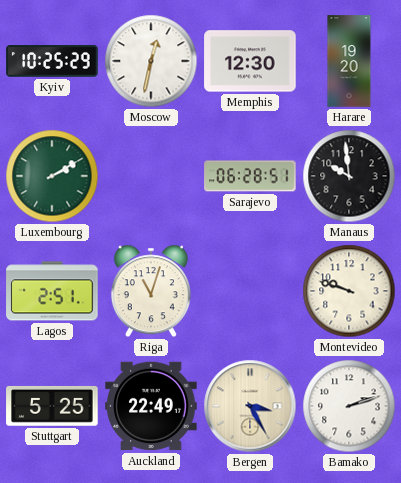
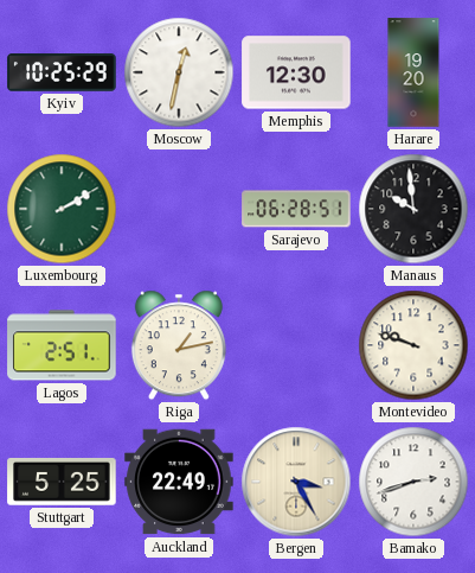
Riga: 11:03 -> 1:13
Bamako: 2:12 -> 2:42
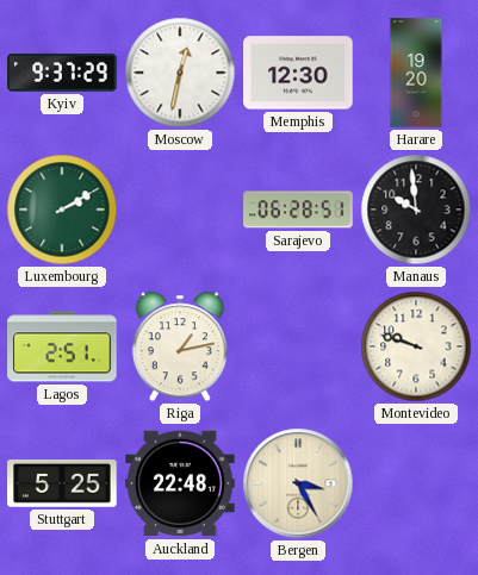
Kyiv: 10:25 -> 9:37
Auckland: 22:49 -> 22:48
Bamako: 2:42 -> none
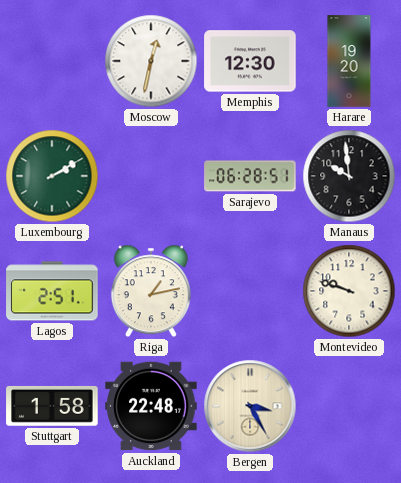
Kyiv: 9:37 -> none
Stuttgart: 5:25 -> 1:58
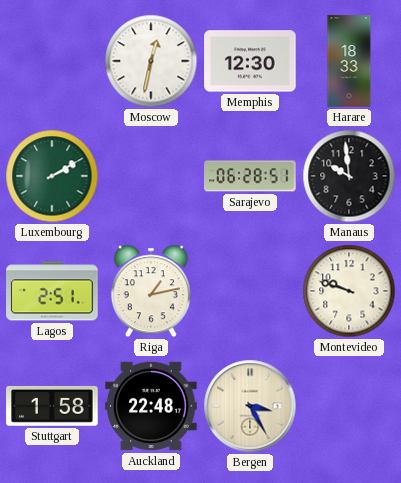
Harare: 19:20 -> 18:33
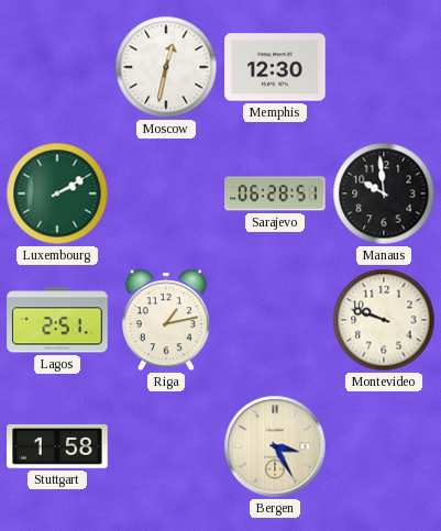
Harare: 18:33 -> none
Auckland: 22:48 -> none
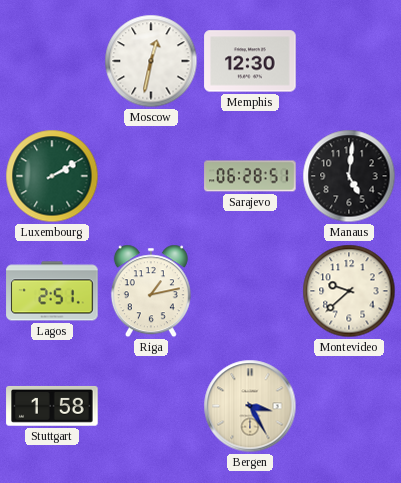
Manaus: 9:59 -> 5:01
Montevideo: 9:48 -> 9:38
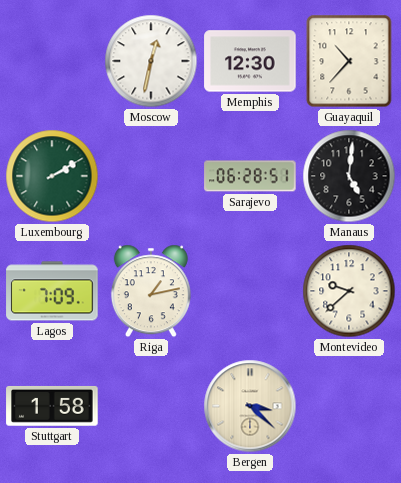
Guayaquil: none -> 10:37
Lagos: 2:51 -> 7:09
Bergen: 3:25 -> 3:22
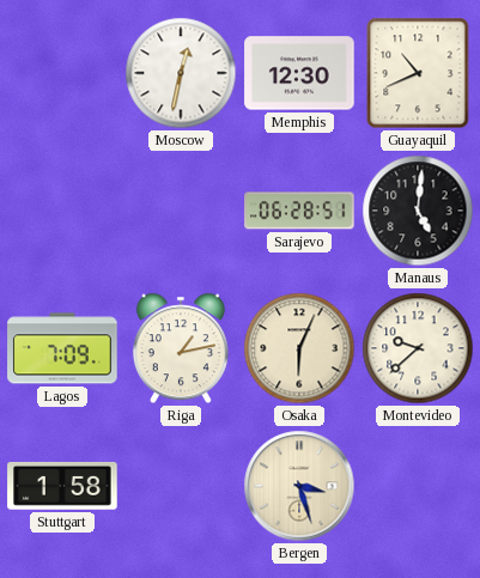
Guayaquil: 10:37 -> 10:41
Luxembourg: 2:10 -> none
Osaka: none -> 6:04
Bergen: 3:22 -> 3:27
